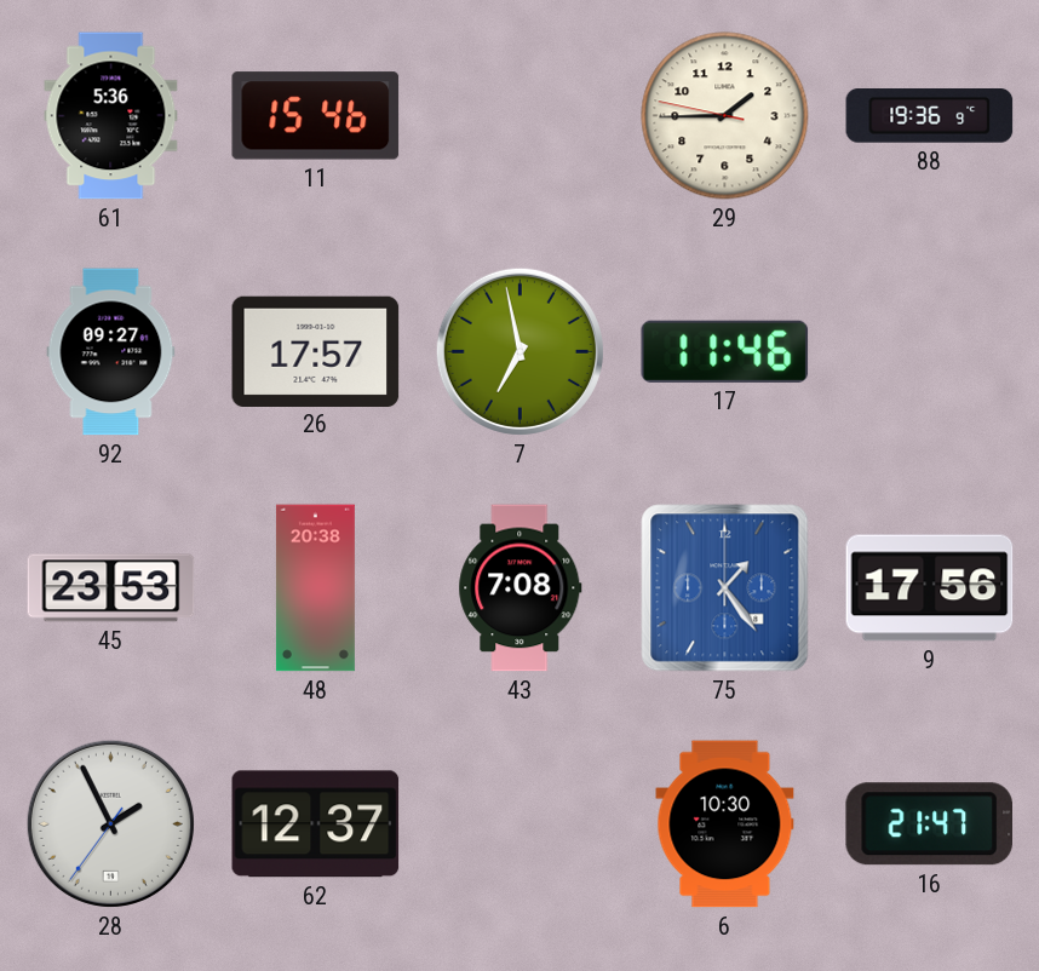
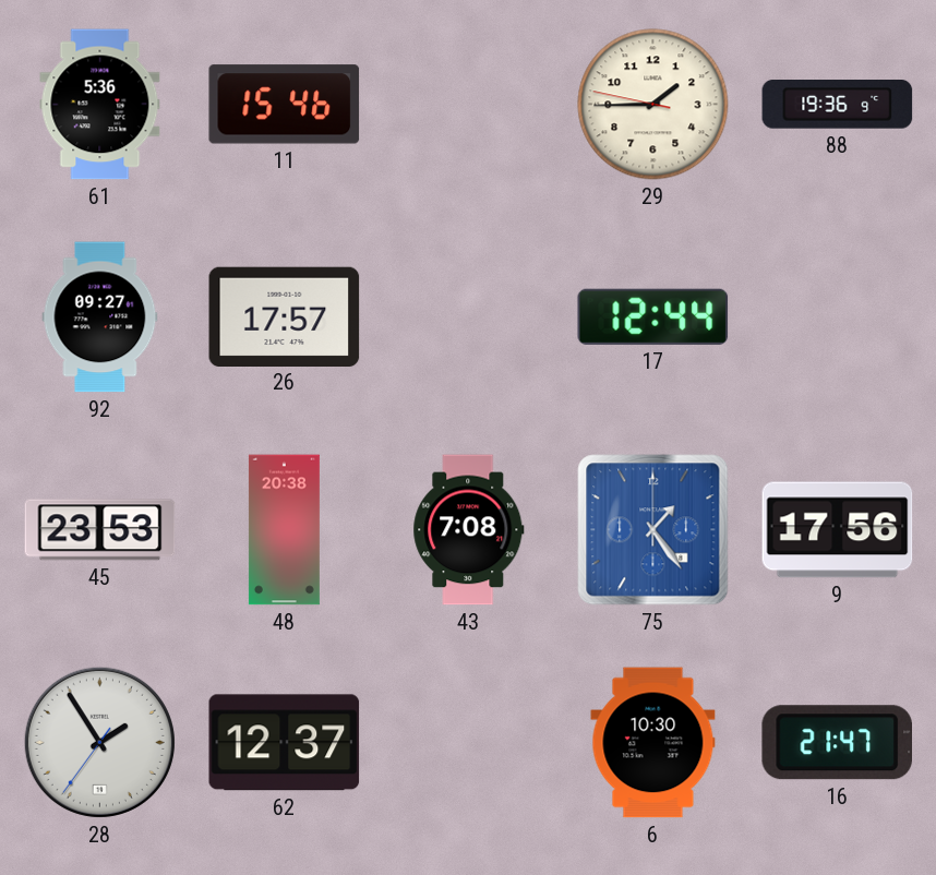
7: 6:58 -> none
17: 11:46 -> 12:44
28: 1:55 -> 1:54
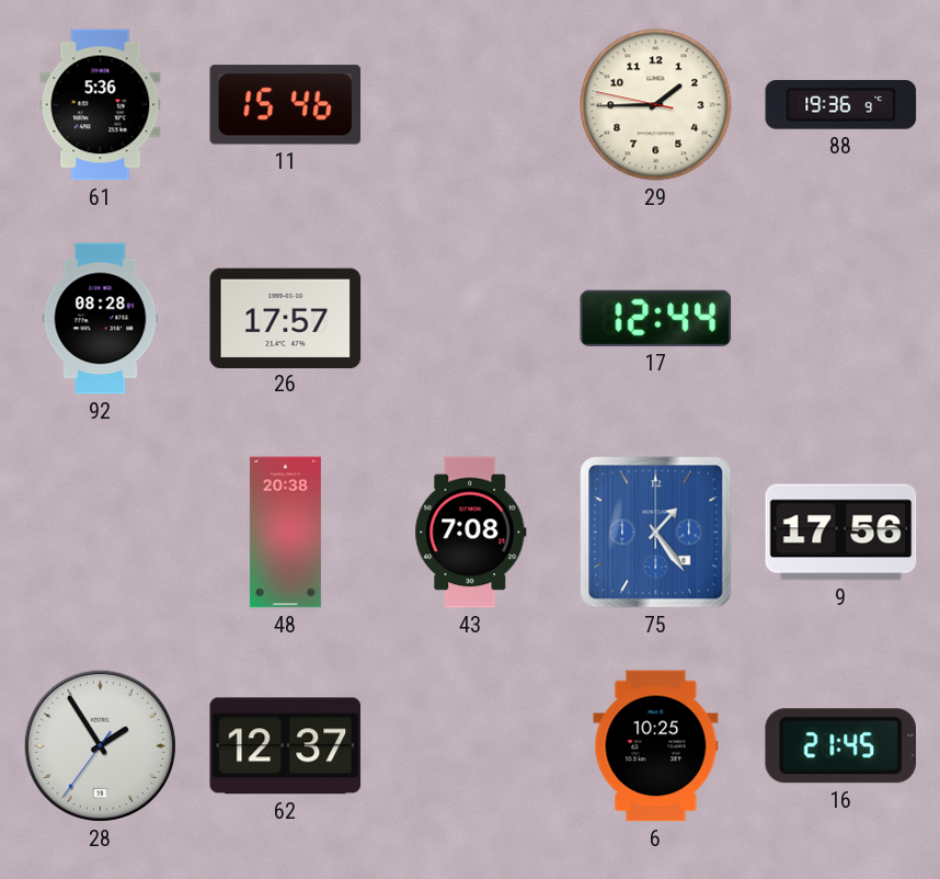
92: 09:27 -> 08:28
45: 23:53 -> none
6: 10:30 -> 10:25
16: 21:47 -> 21:45
